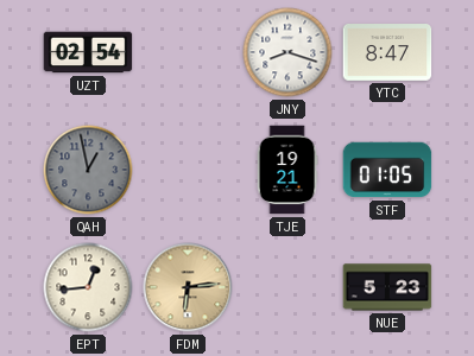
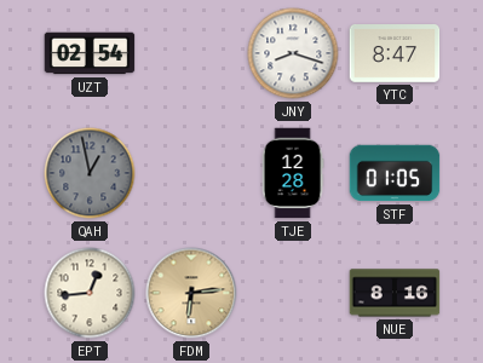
TJE: 19:21 -> 12:28
NUE: 5:23 -> 8:16
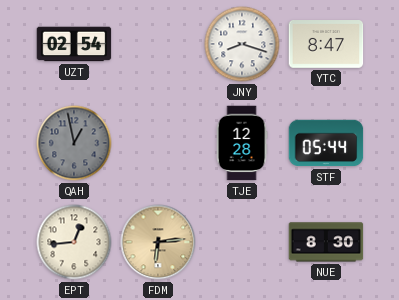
STF: 01:05 -> 05:44
NUE: 8:16 -> 8:30
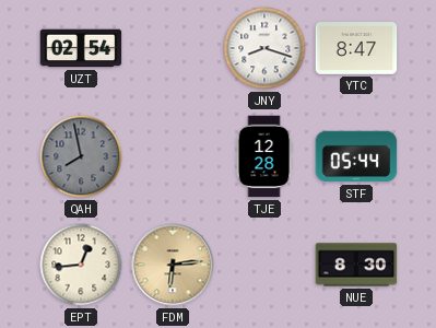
QAH: 12:58 -> 7:58
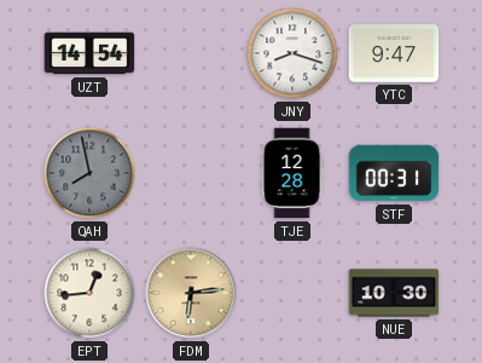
UZT: 02:54 -> 14:54
YTC: 8:47 -> 9:47
STF: 05:44 -> 00:31
NUE: 8:30 -> 10:30
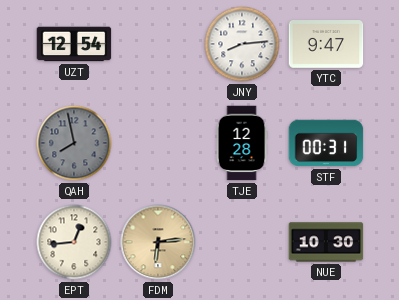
UZT: 14:54 -> 12:54
JNY: 8:18 -> 8:14
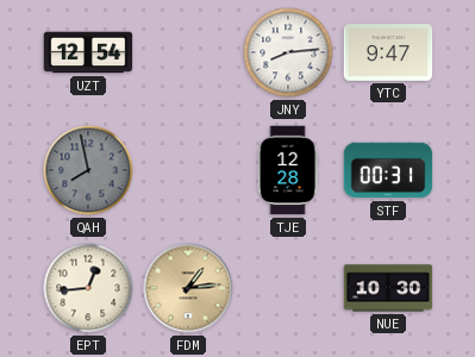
FDM: 6:14 -> 1:14
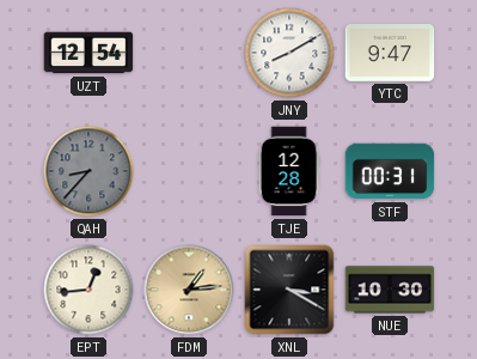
JNY: 8:14 -> 8:10
QAH: 7:58 -> 8:37
XNL: none -> 3:20
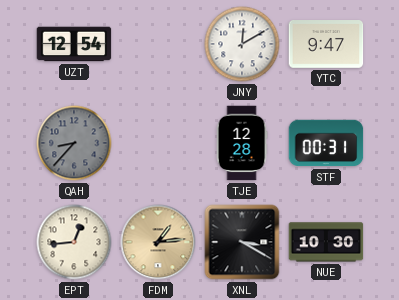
JNY: 8:10 -> 12:10
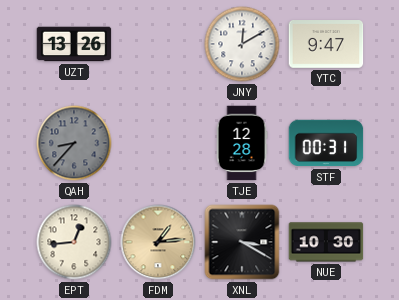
UZT: 12:54 -> 13:26
